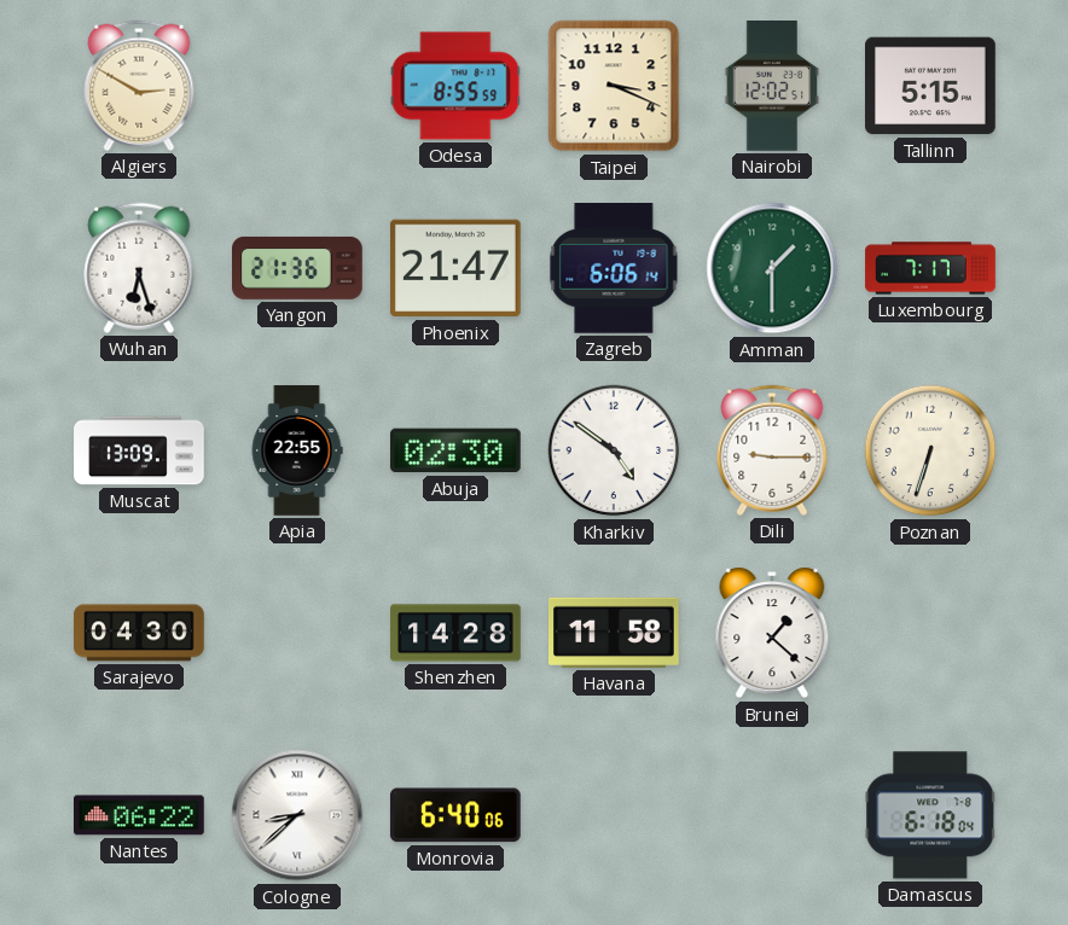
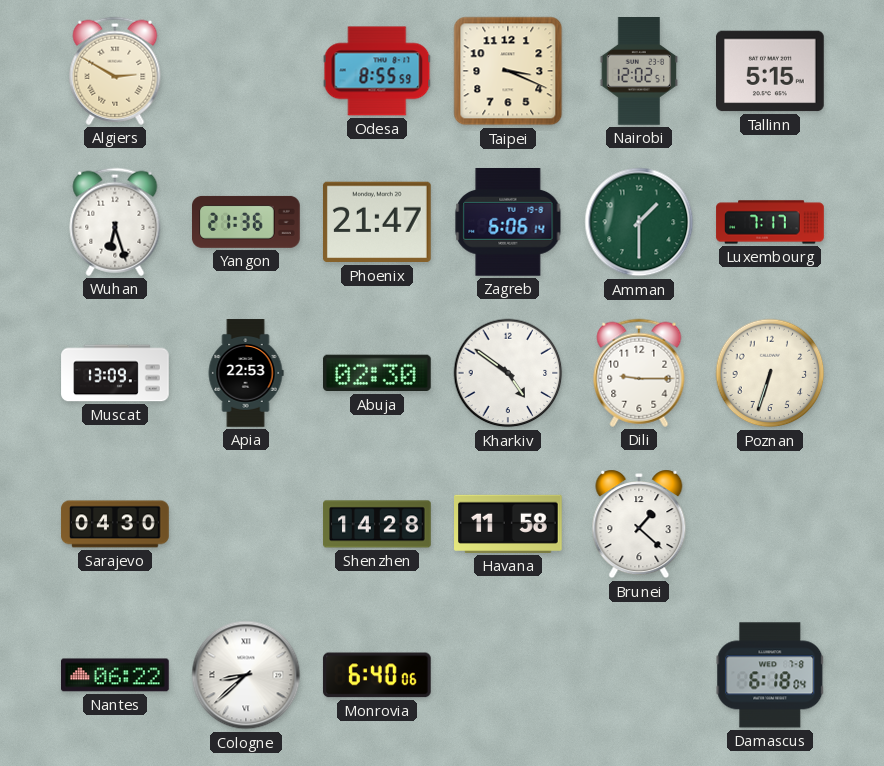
Apia: 22:55 -> 22:53
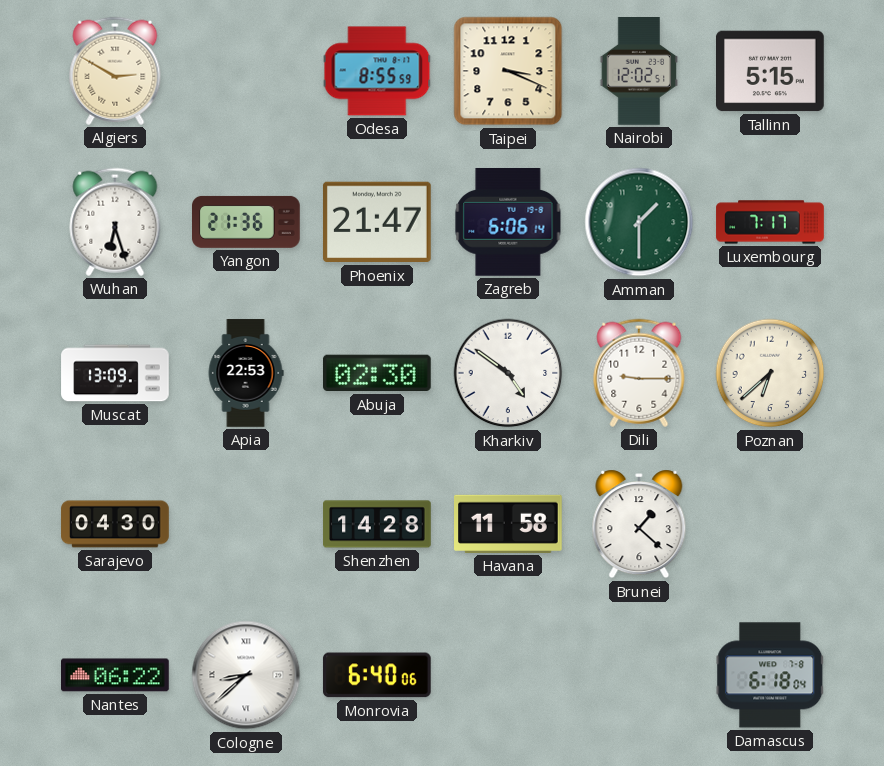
Poznan: 6:33 -> 6:38
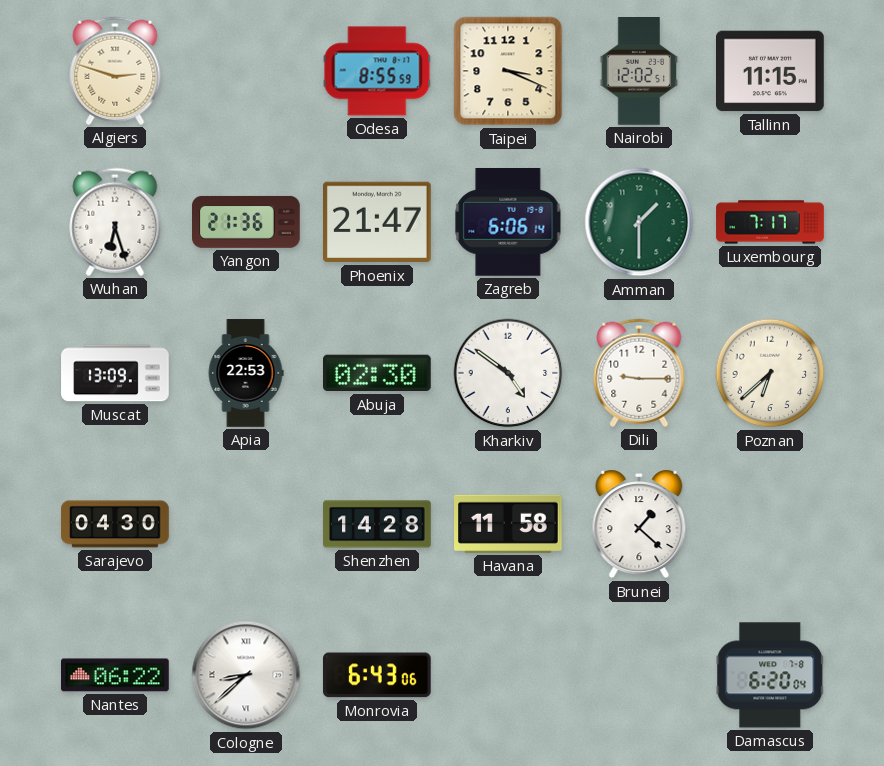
Algiers: 2:50 -> 2:48
Tallinn: 5:15 -> 11:15
Monrovia: 6:40 -> 6:43
Damascus: 6:18 -> 6:20
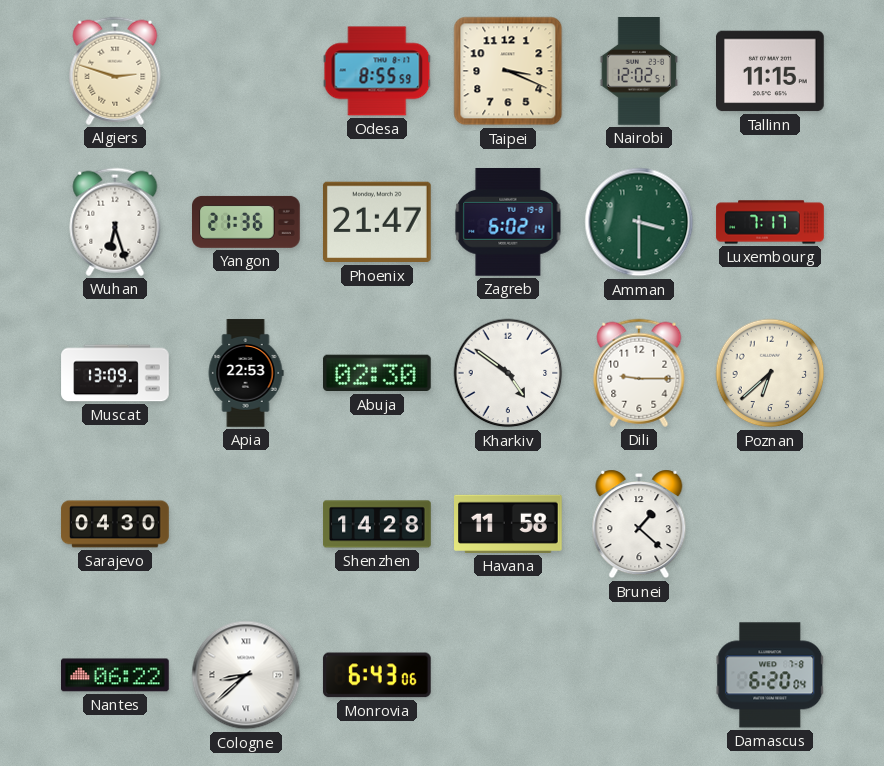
Zagreb: 6:06 -> 6:02
Amman: 1:30 -> 3:30
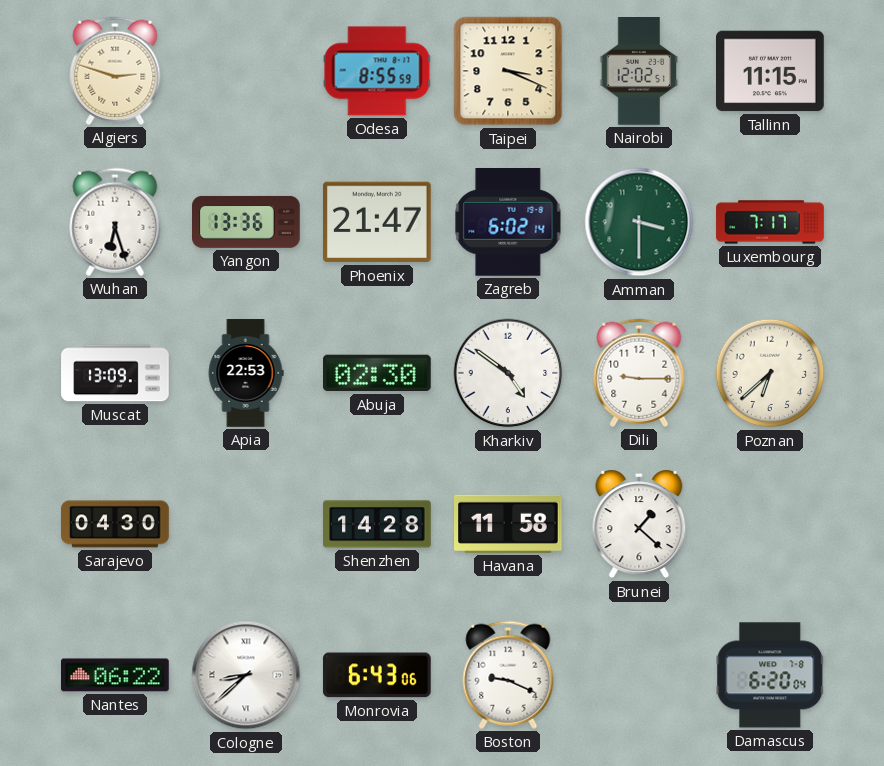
Yangon: 21:36 -> 13:36
Boston: none -> 9:19
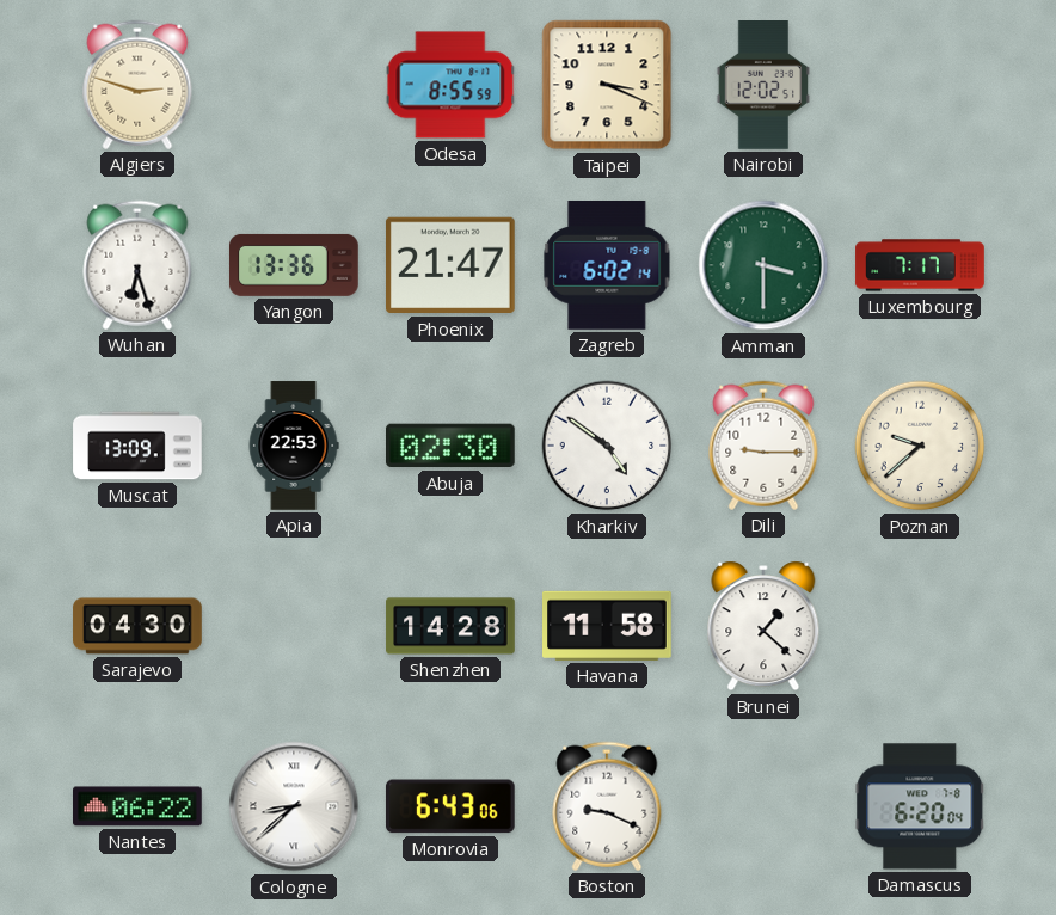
Tallinn: 11:15 -> none
Poznan: 6:38 -> 9:38
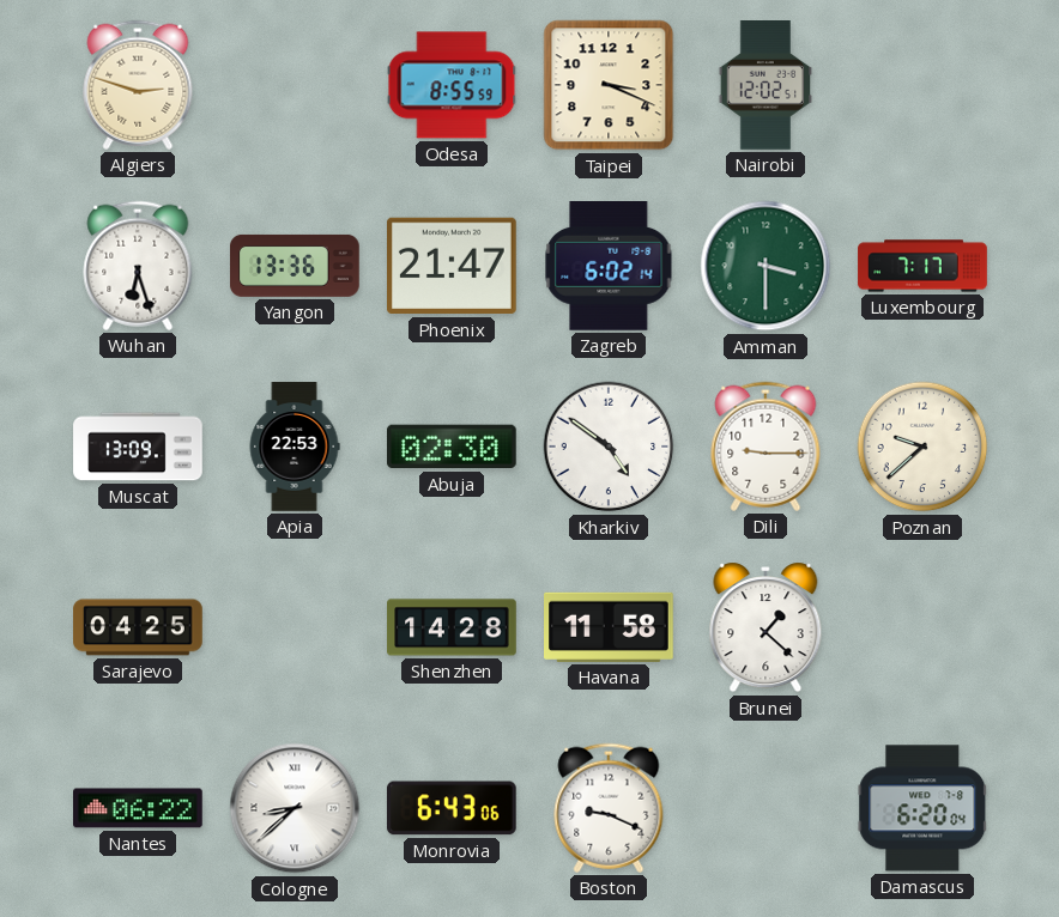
Sarajevo: 04:30 -> 04:25
